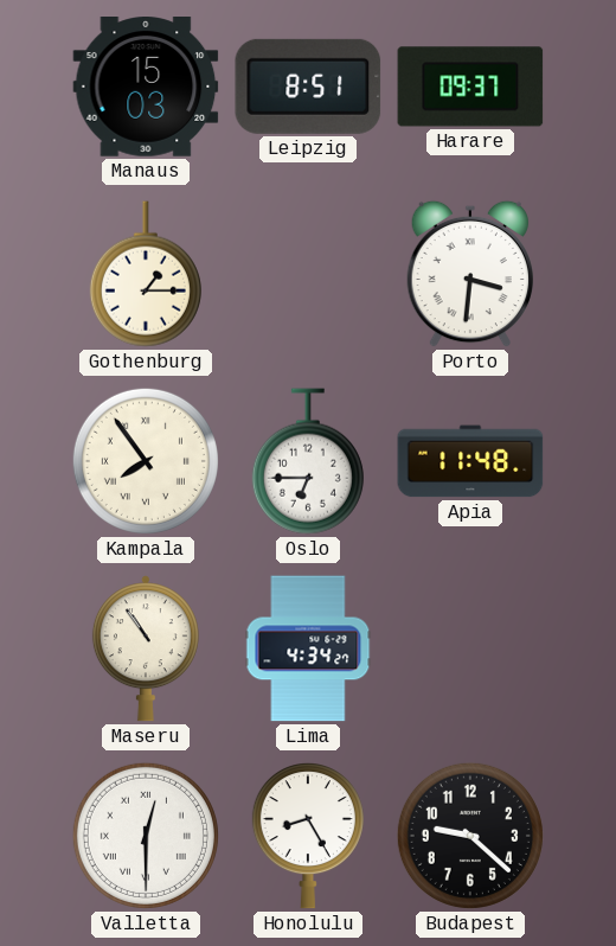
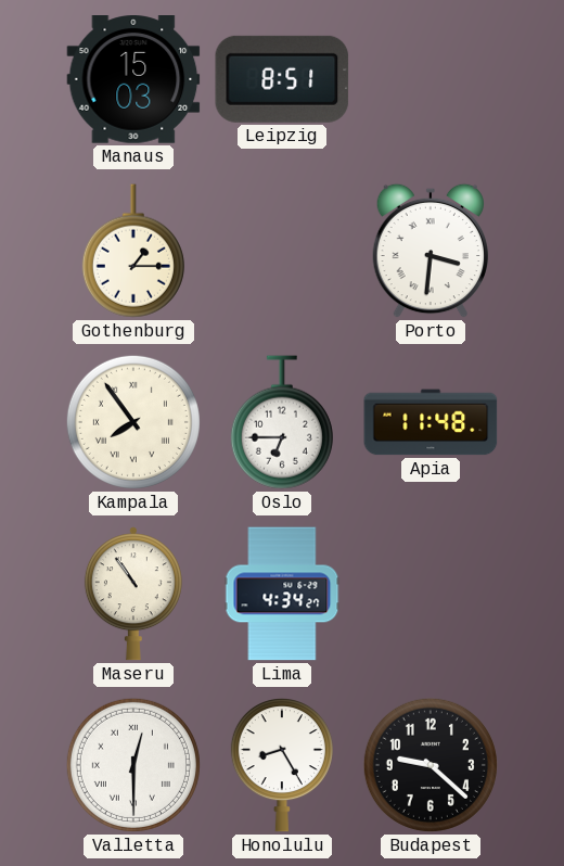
Harare: 09:37 -> none
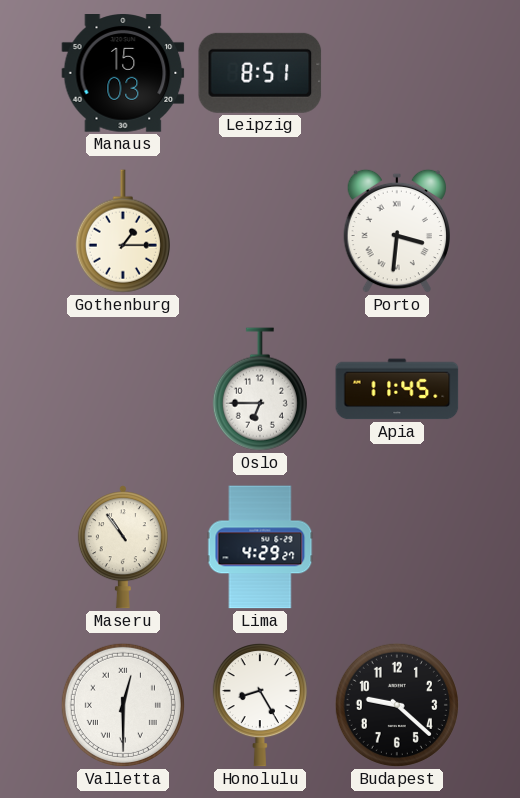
Kampala: 7:54 -> none
Apia: 11:48 -> 11:45
Lima: 4:34 -> 4:29
